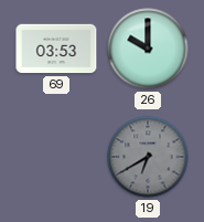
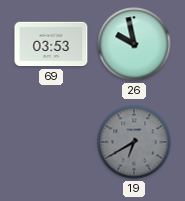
26: 10:00 -> 9:58
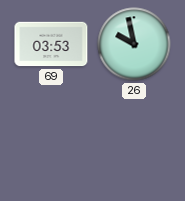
19: 6:40 -> none
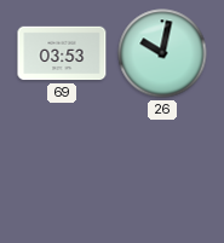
26: 9:58 -> 10:02
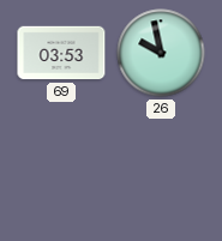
26: 10:02 -> 9:58
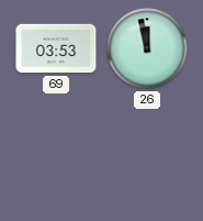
26: 9:58 -> 11:58
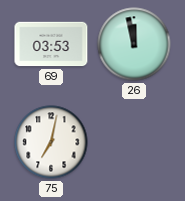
75: none -> 7:02
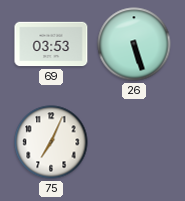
26: 11:58 -> 5:27
75: 7:02 -> 7:04
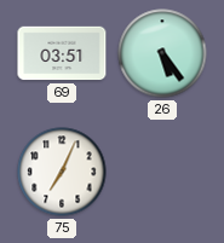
69: 03:53 -> 03:51
26: 5:27 -> 5:24
